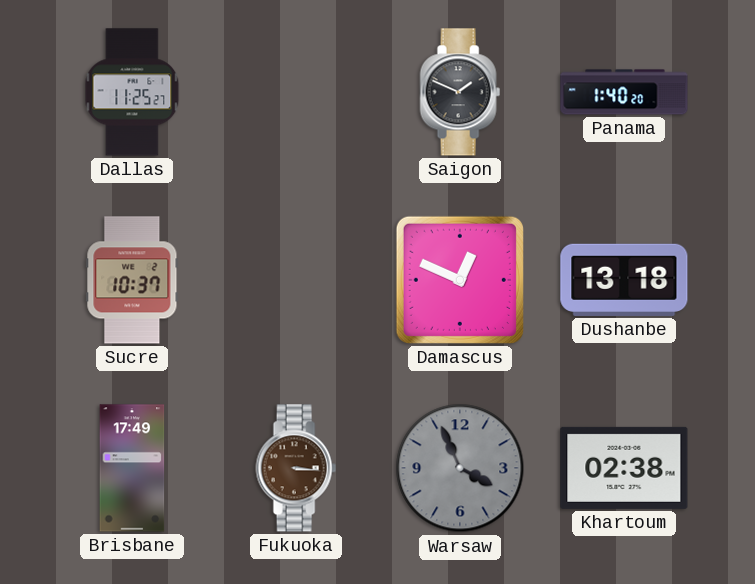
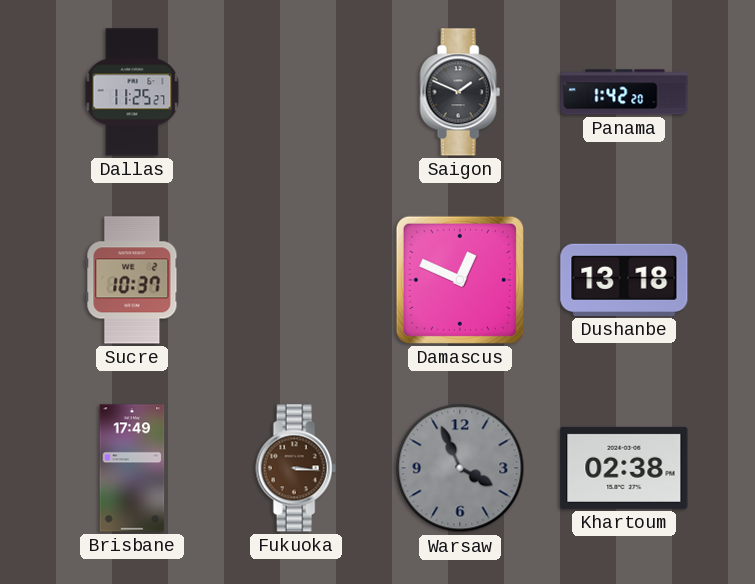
Panama: 1:40 -> 1:42
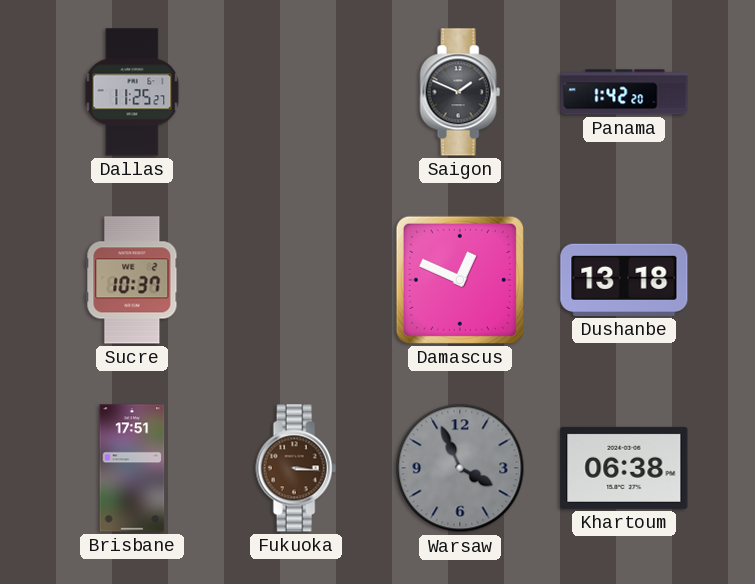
Brisbane: 17:49 -> 17:51
Khartoum: 02:38 -> 06:38
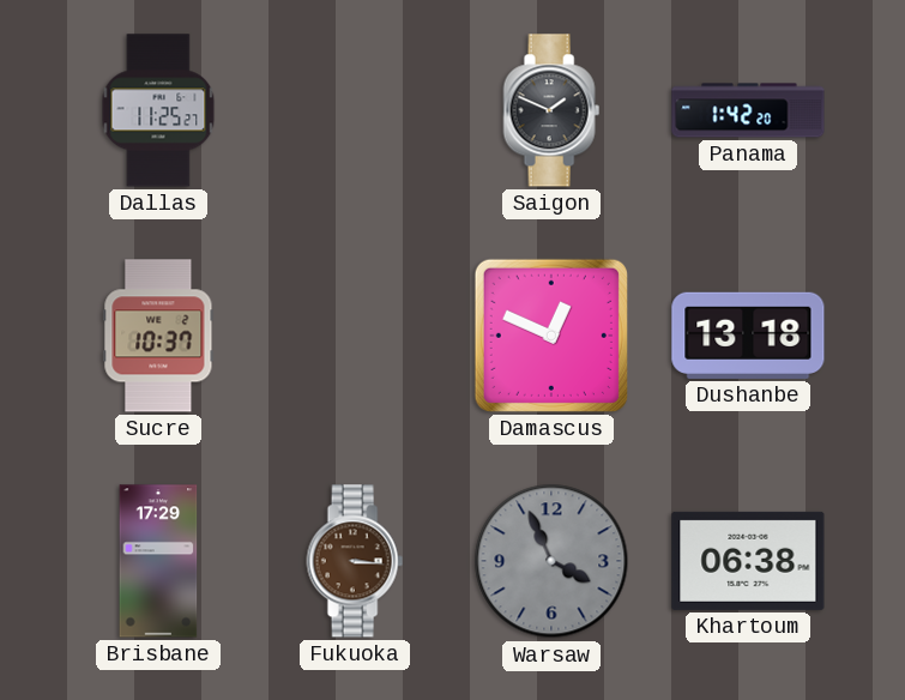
Brisbane: 17:51 -> 17:29
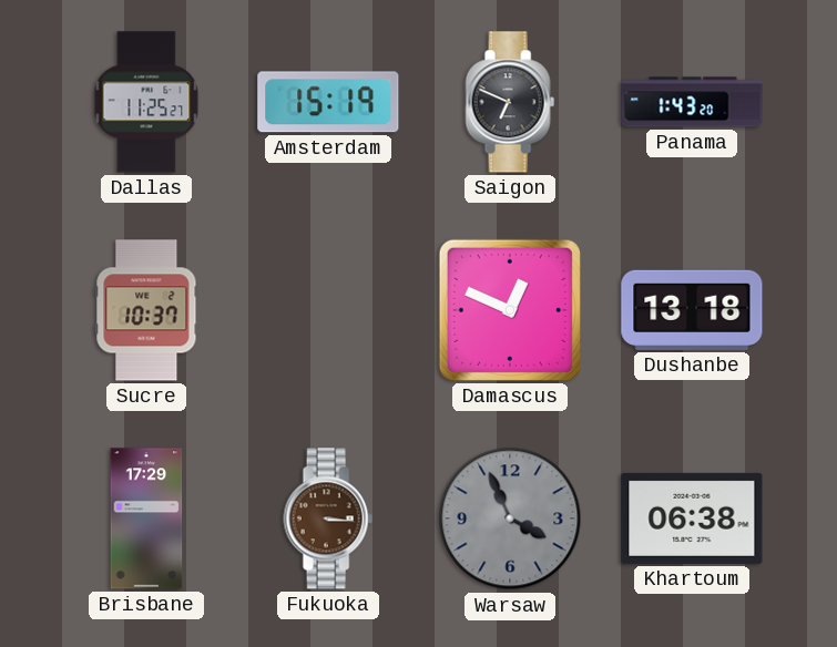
Amsterdam: none -> 15:19
Saigon: 1:49 -> 6:49
Panama: 1:42 -> 1:43
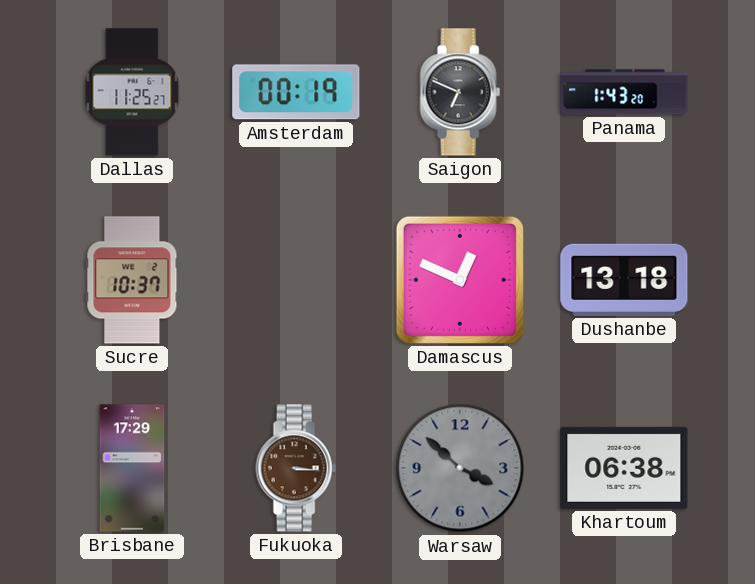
Amsterdam: 15:19 -> 00:19
Warsaw: 3:56 -> 3:52
